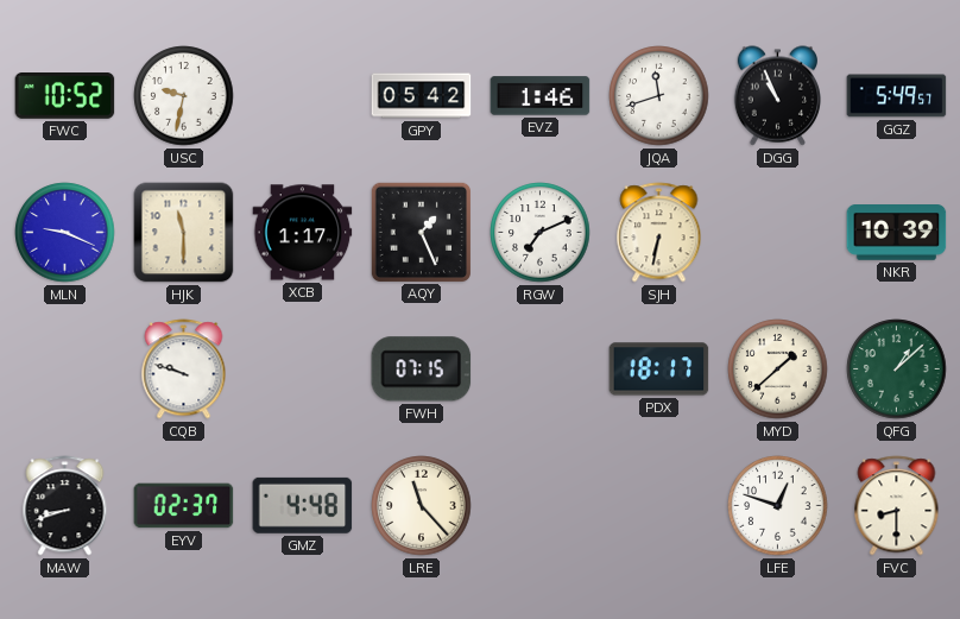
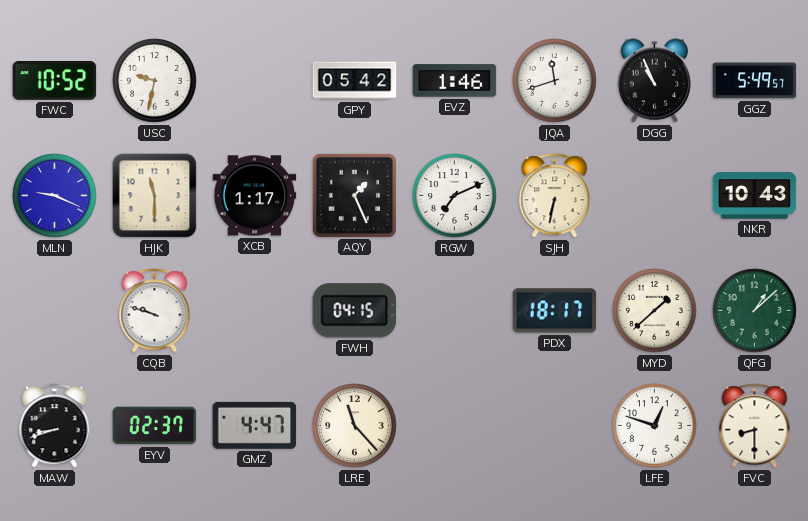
NKR: 10:39 -> 10:43
FWH: 07:15 -> 04:15
GMZ: 4:48 -> 4:47
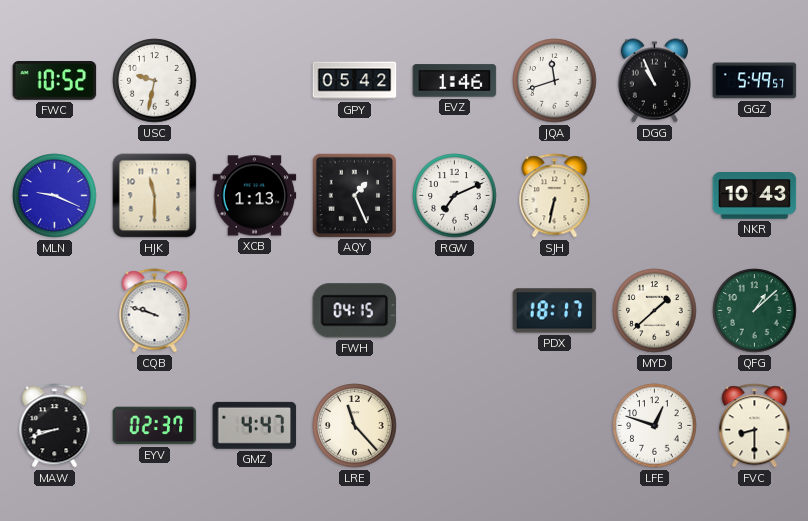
XCB: 1:17 -> 1:13
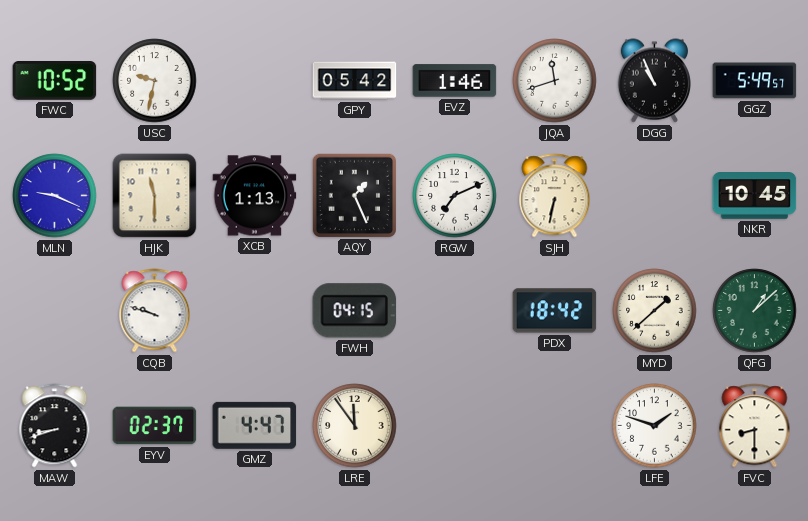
NKR: 10:43 -> 10:45
PDX: 18:17 -> 18:42
LRE: 11:23 -> 11:54
LFE: 12:48 -> 1:48
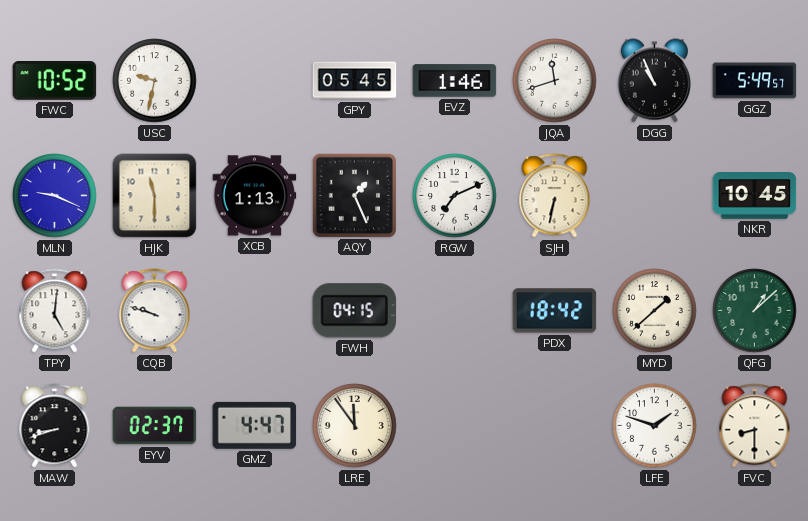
GPY: 05:42 -> 05:45
TPY: none -> 5:01
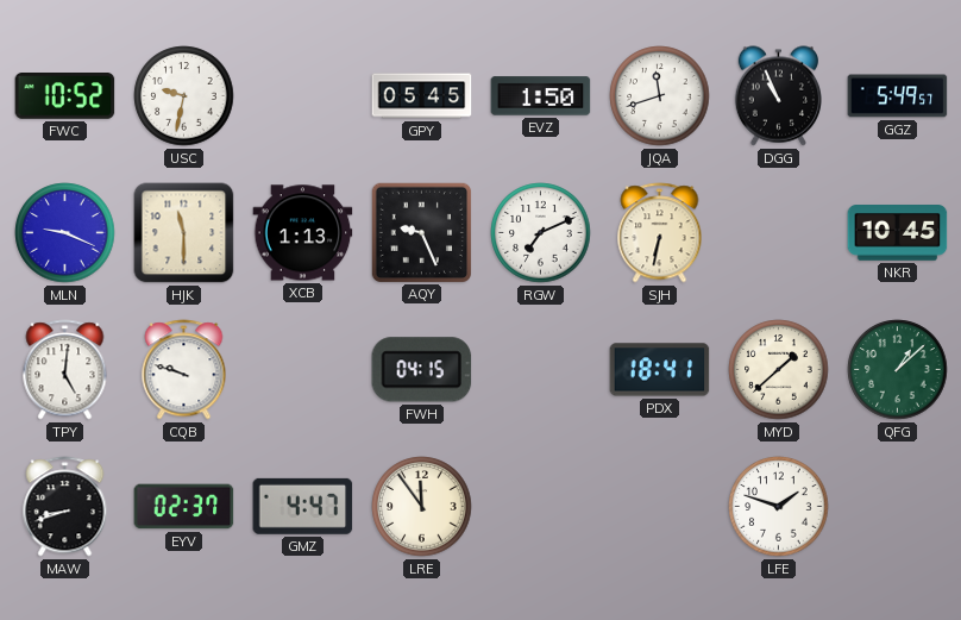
EVZ: 1:46 -> 1:50
AQY: 1:26 -> 9:26
PDX: 18:42 -> 18:41
FVC: 8:30 -> none
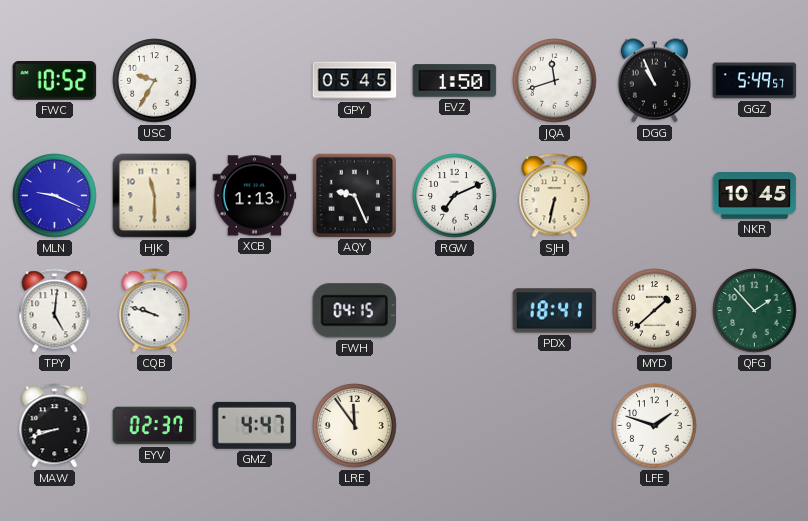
USC: 9:32 -> 9:35
QFG: 1:08 -> 1:53
